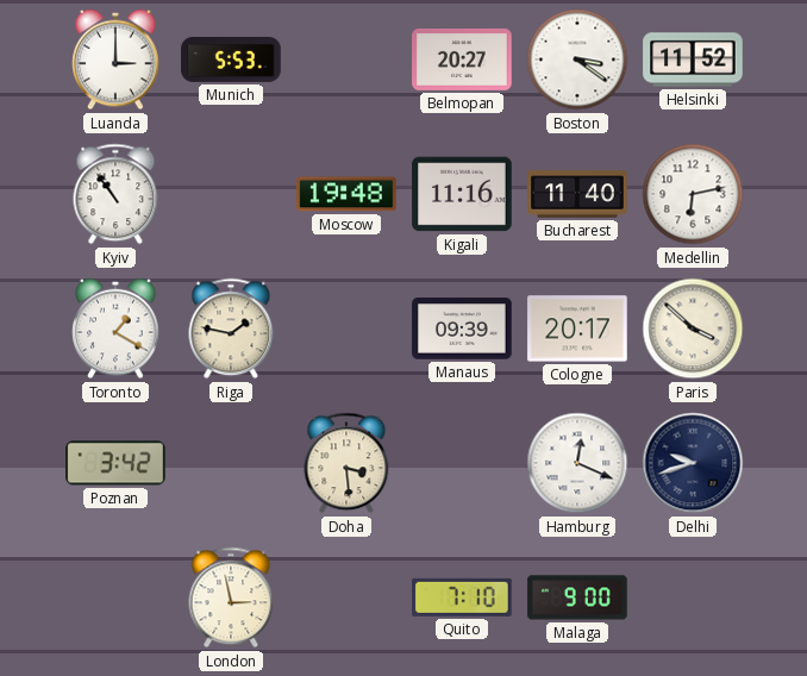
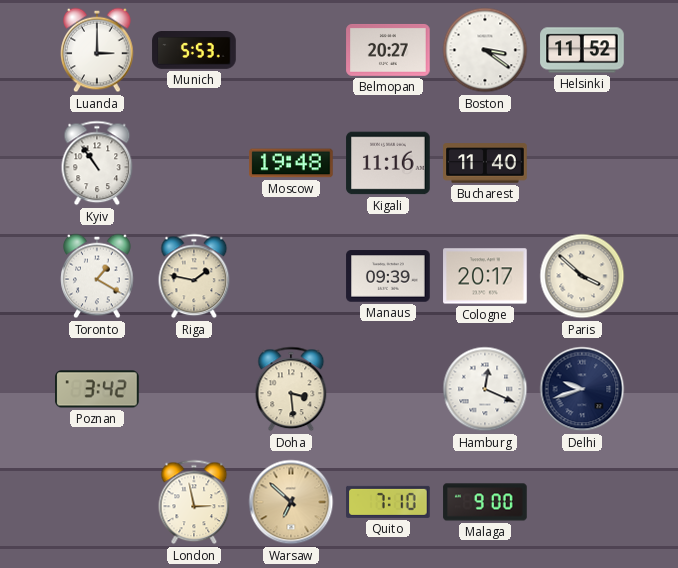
Medellin: 6:13 -> none
Warsaw: none -> 6:52
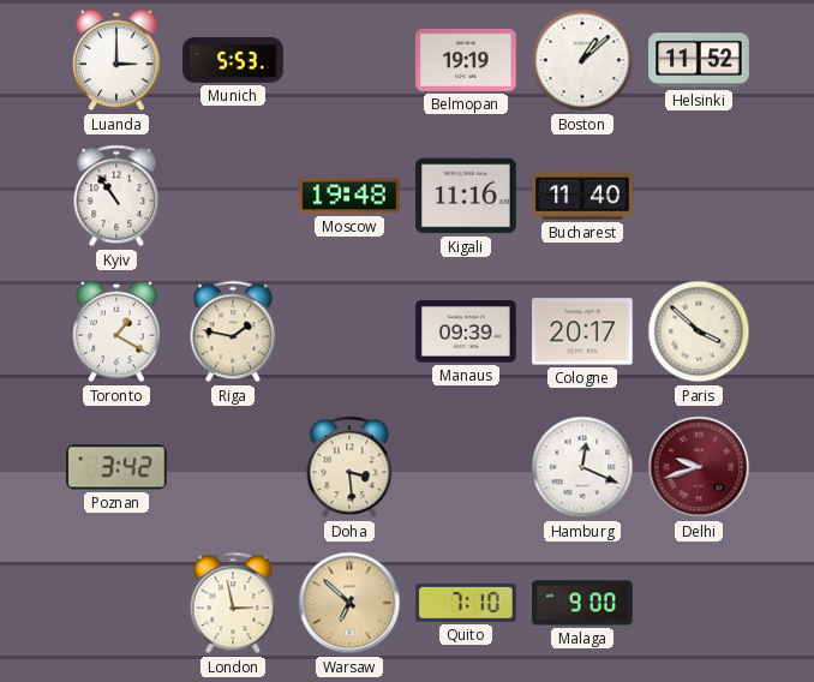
Belmopan: 20:27 -> 19:19
Boston: 3:21 -> 1:08
Delhi dial: navy -> burgundy
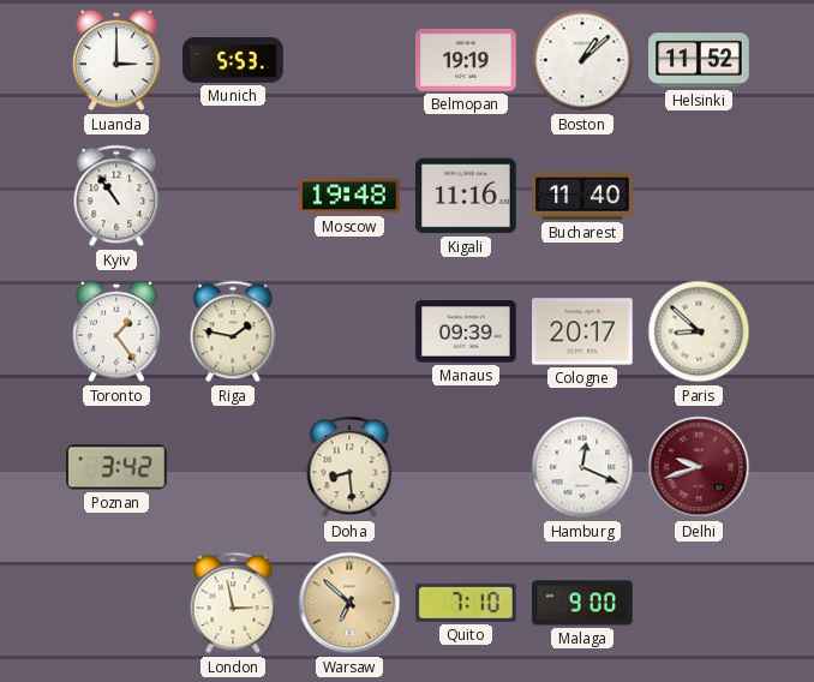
Toronto: 1:20 -> 1:24
Paris: 3:52 -> 8:52
Doha: 3:29 -> 8:29
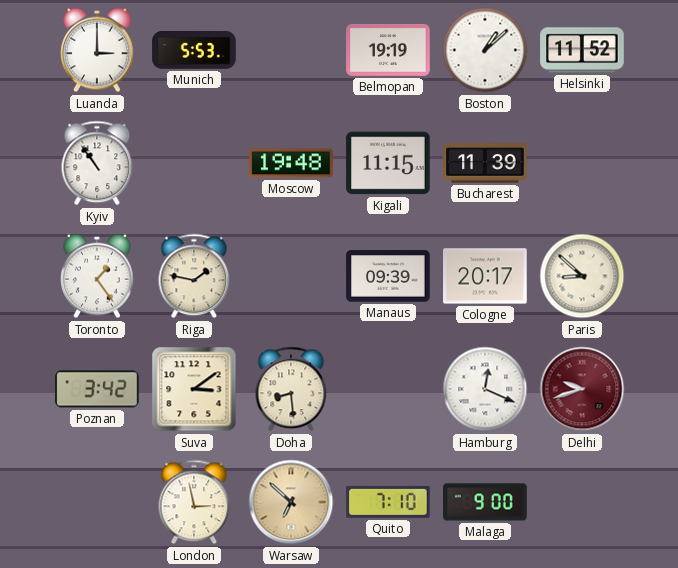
Kigali: 11:16 -> 11:15
Bucharest: 11:40 -> 11:39
Suva: none -> 3:09
